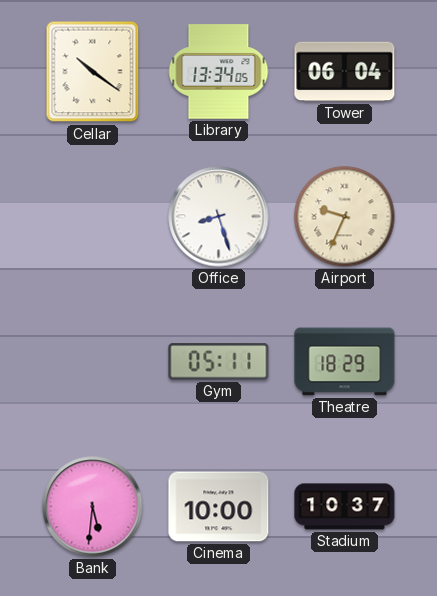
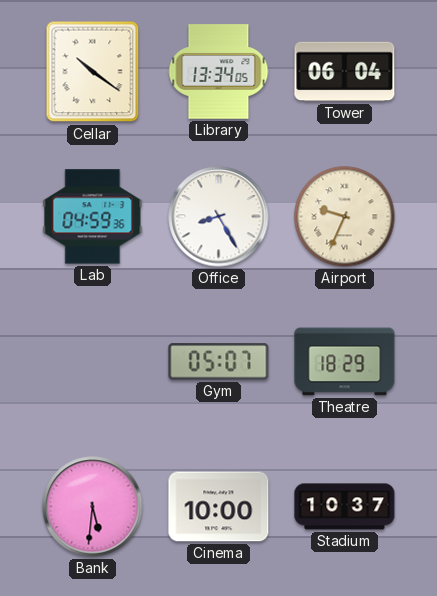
Lab: none -> 04:59
Office: 8:27 -> 8:25
Gym: 05:11 -> 05:07
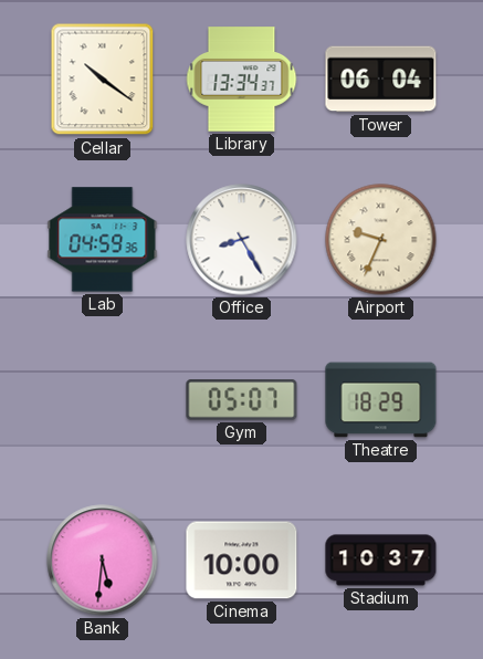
Library: 13:34:05 -> 13:34:37
